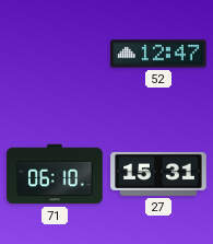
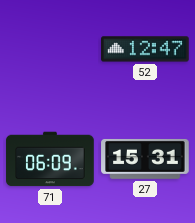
71: 06:10 -> 06:09
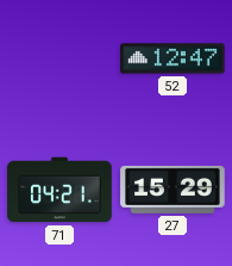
71: 06:09 -> 04:21
27: 15:31 -> 15:29
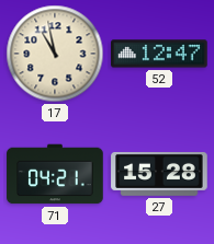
17: none -> 10:58
27: 15:29 -> 15:28
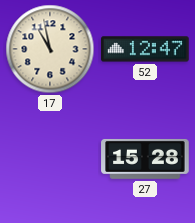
71: 04:21 -> none
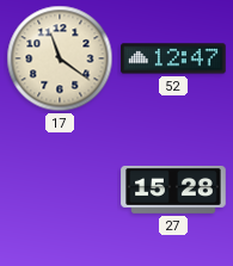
17: 10:58 -> 11:21
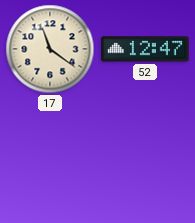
27: 15:28 -> none
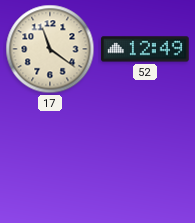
52: 12:47 -> 12:49
